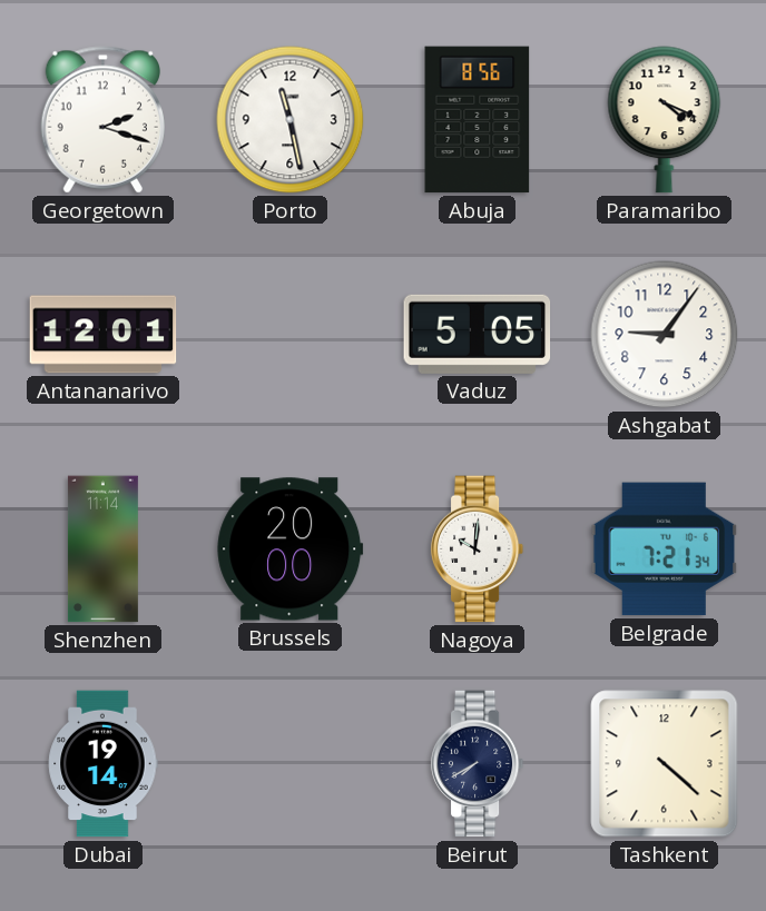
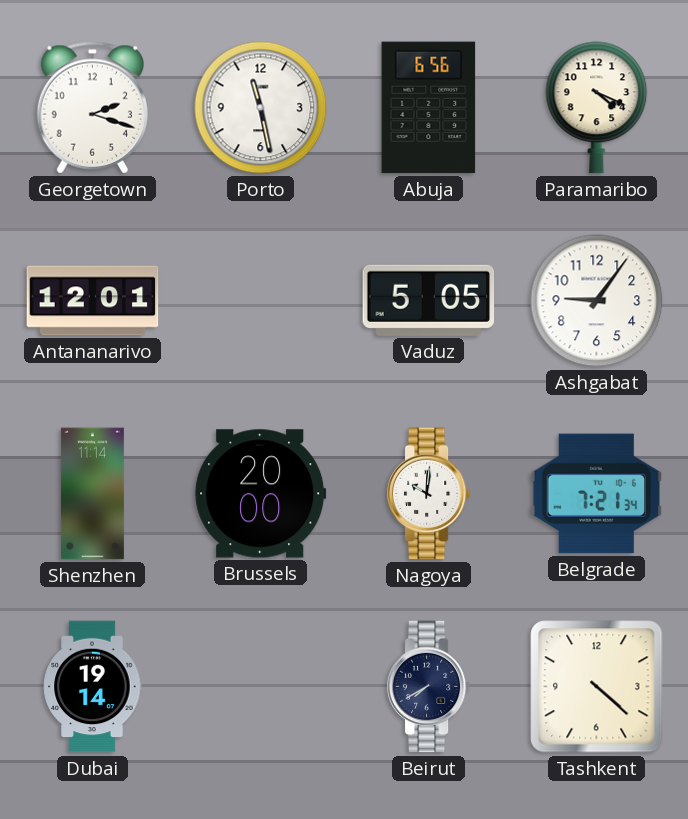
Abuja: 8:56 -> 6:56
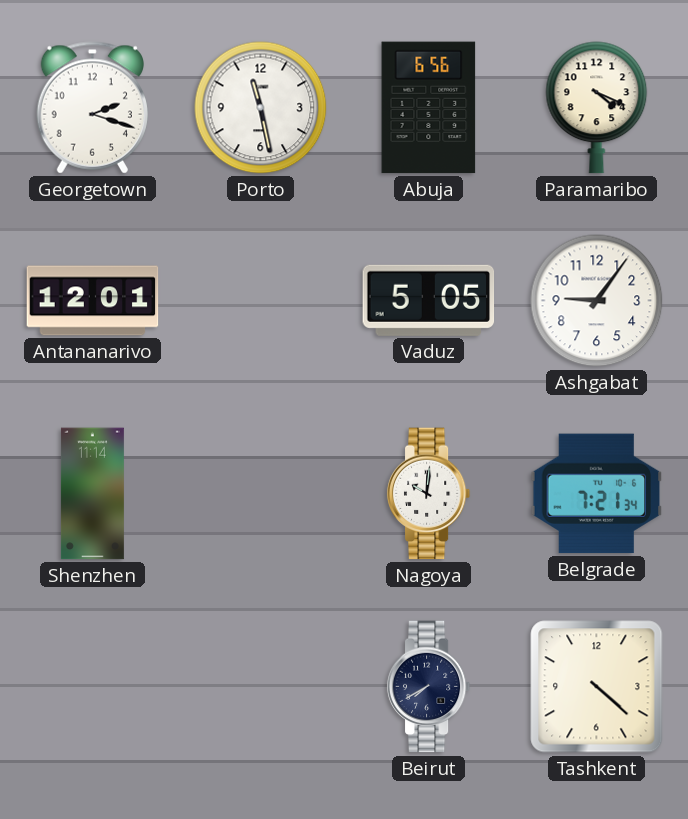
Brussels: 20:00 -> none
Dubai: 19:14 -> none
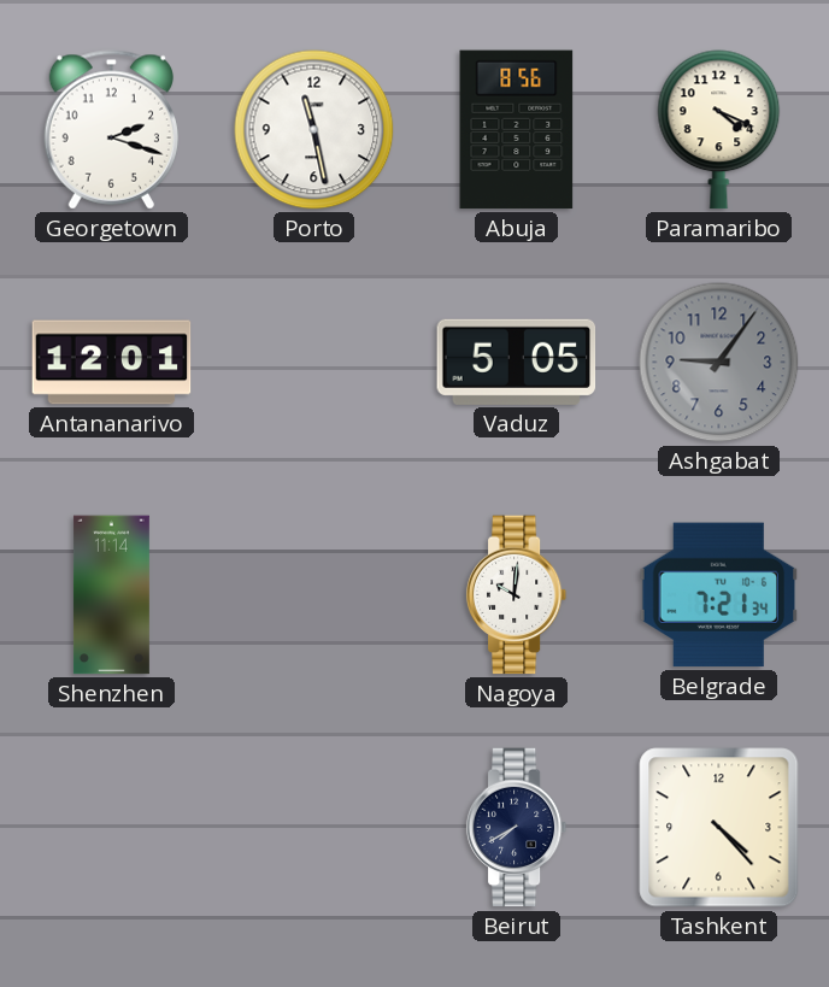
Abuja: 6:56 -> 8:56
Ashgabat dial: white -> grey
Tashkent: 4:22 -> 4:23
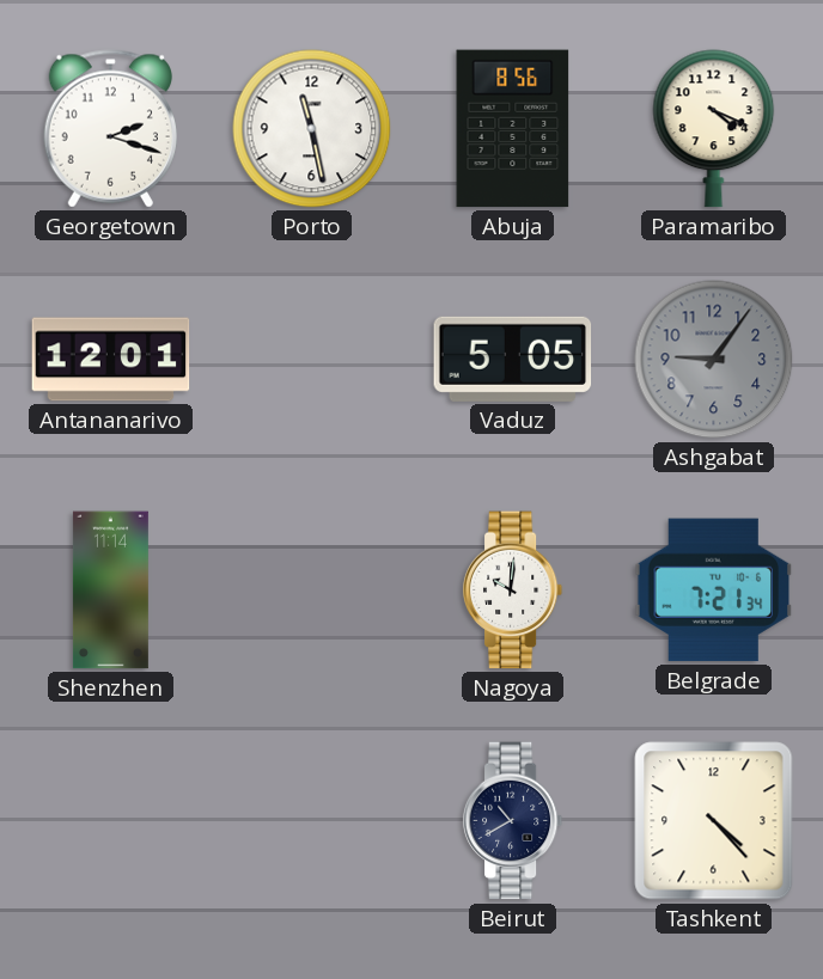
Beirut: 7:40 -> 10:40
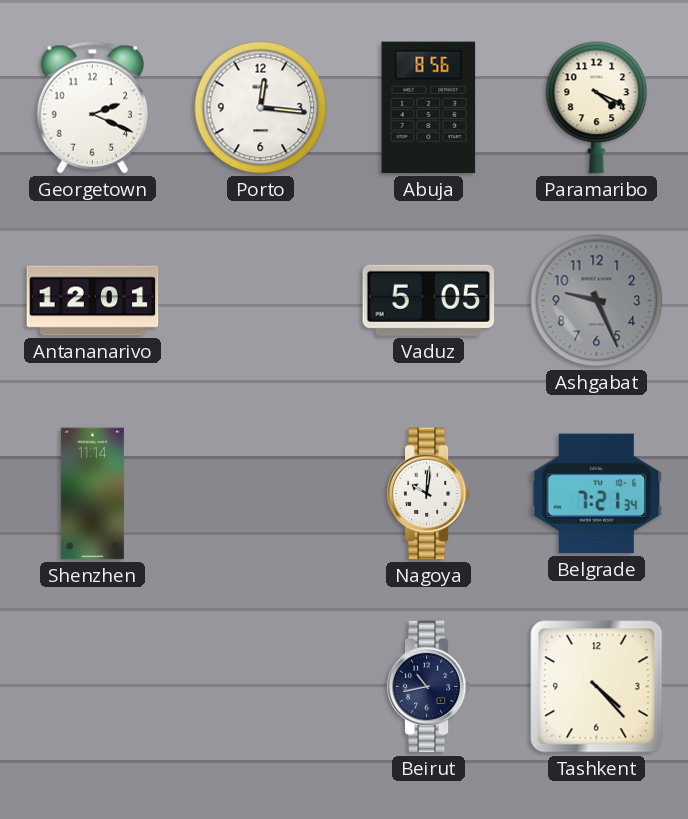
Georgetown: 2:18 -> 2:19
Porto: 11:28 -> 12:16
Ashgabat: 9:06 -> 9:26
Beirut: 10:40 -> 10:43
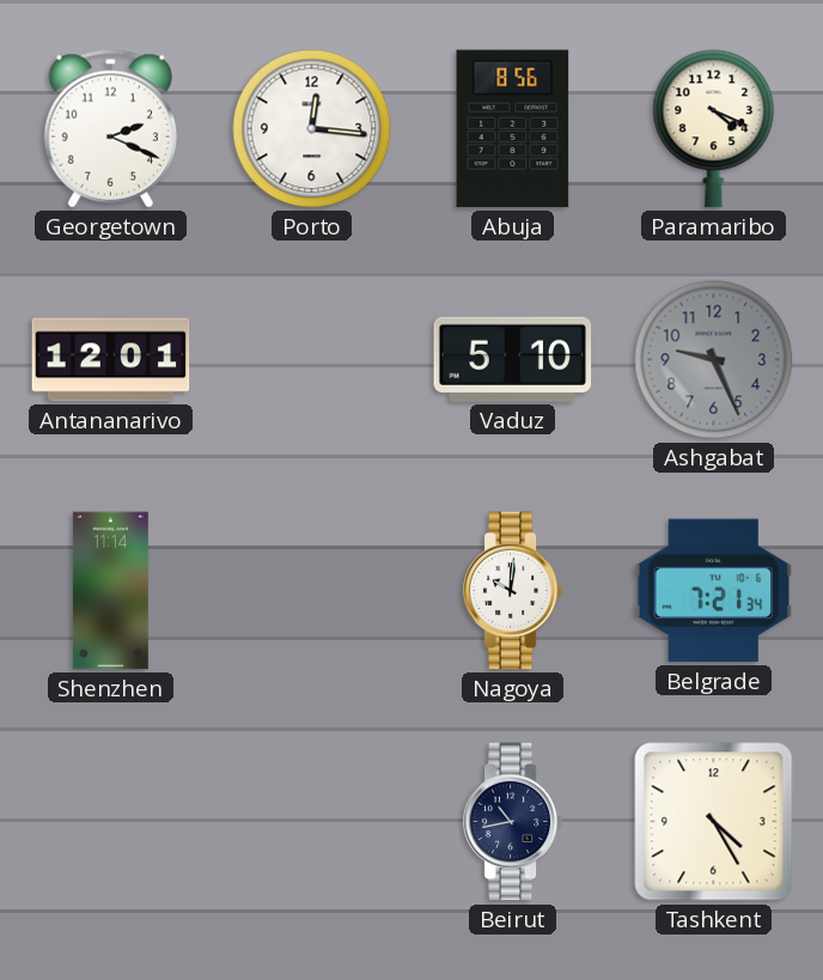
Vaduz: 5:05 -> 5:10
Tashkent: 4:23 -> 4:25
